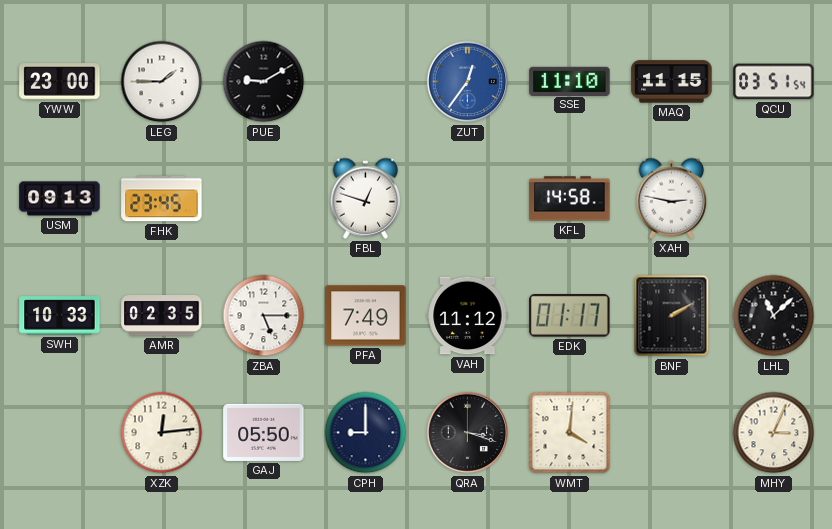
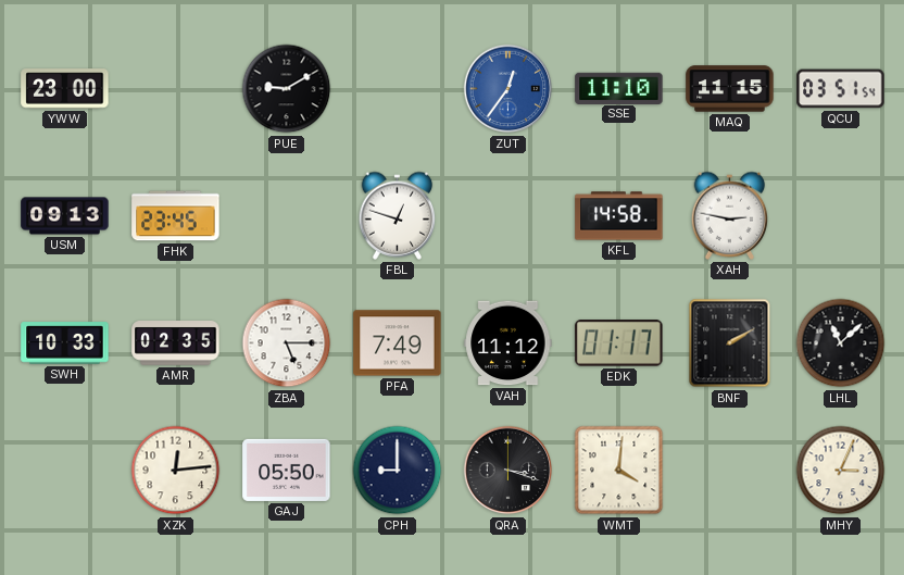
LEG: 1:45 -> none
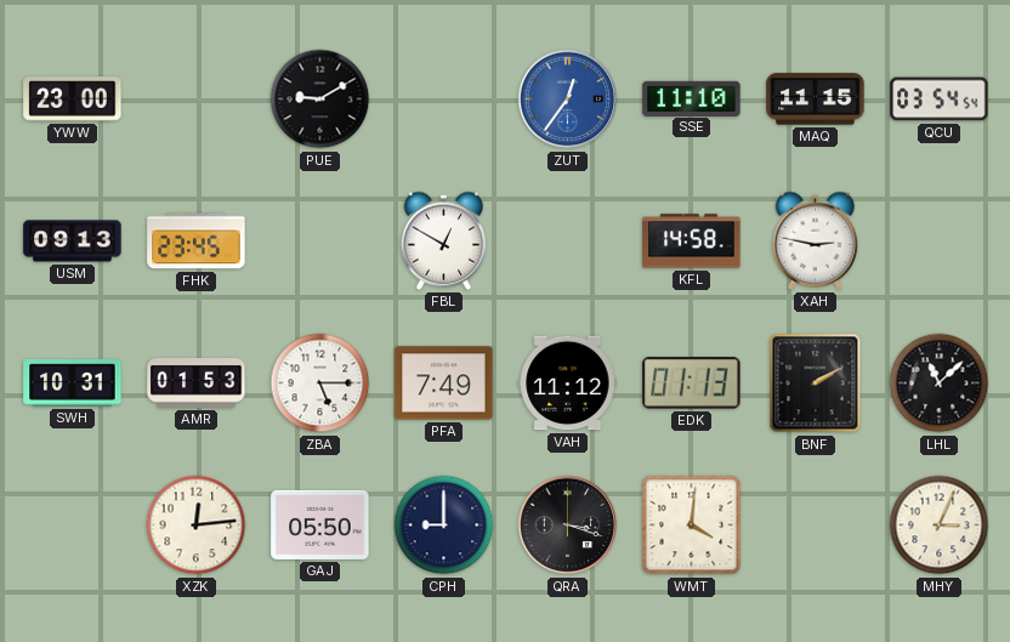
QCU: 03:51 -> 03:54
FBL: 12:48 -> 12:50
SWH: 10:33 -> 10:31
AMR: 02:35 -> 01:53
EDK: 01:17 -> 01:13
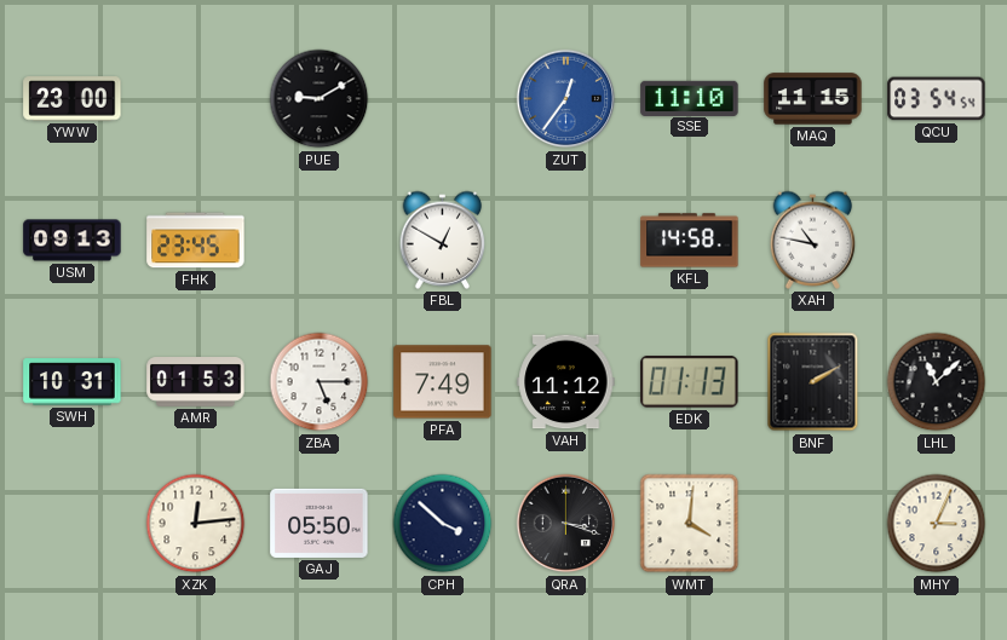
XAH: 2:47 -> 10:47
CPH: 9:00 -> 3:52
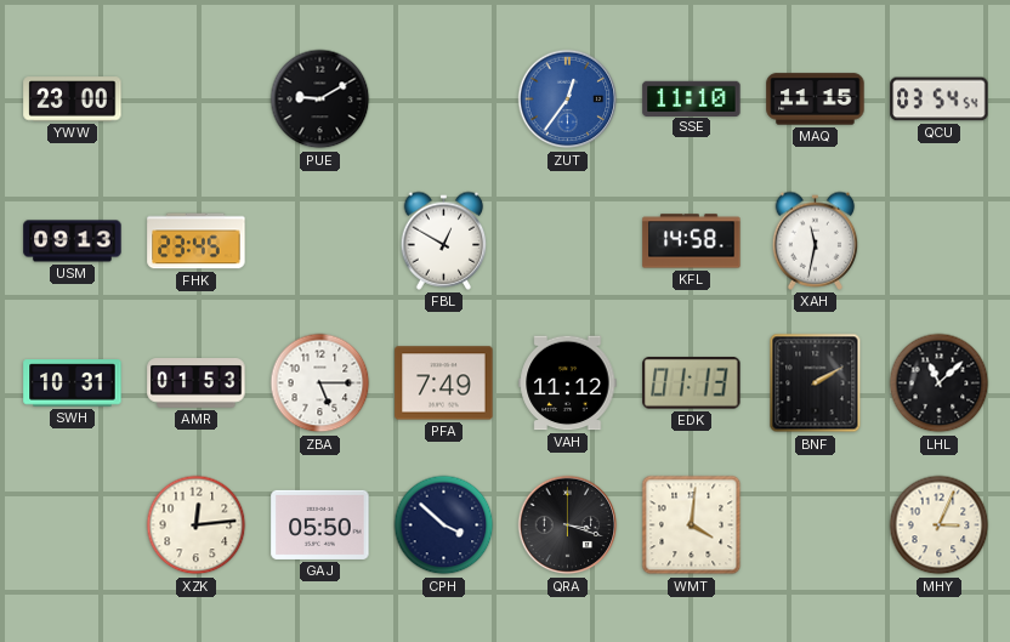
XAH: 10:47 -> 11:32
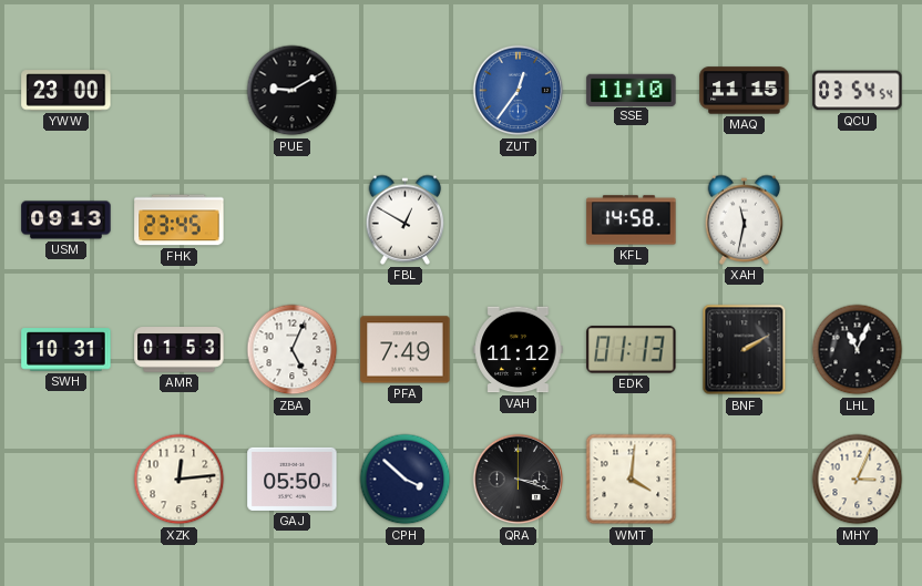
ZBA: 5:15 -> 5:04
LHL: 11:08 -> 11:04
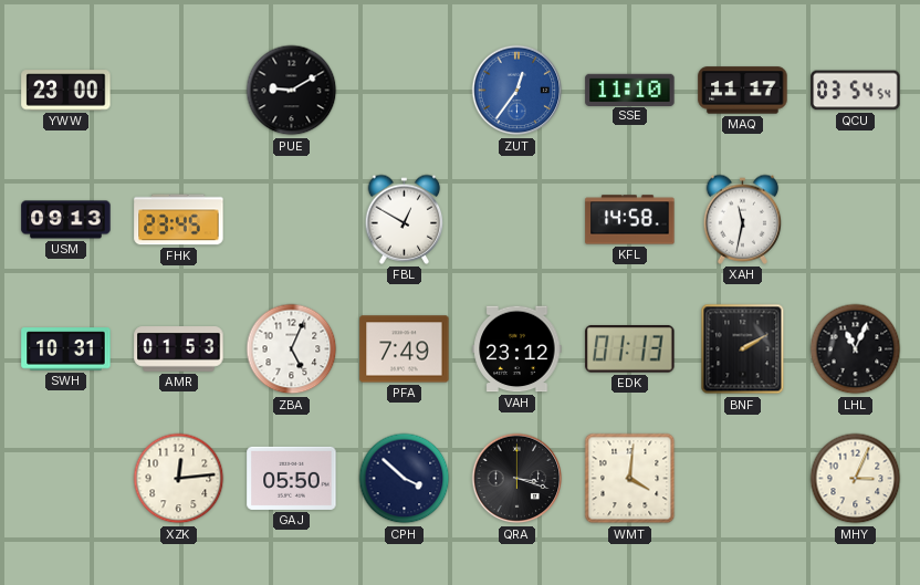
MAQ: 11:15 -> 11:17
VAH: 11:12 -> 23:12
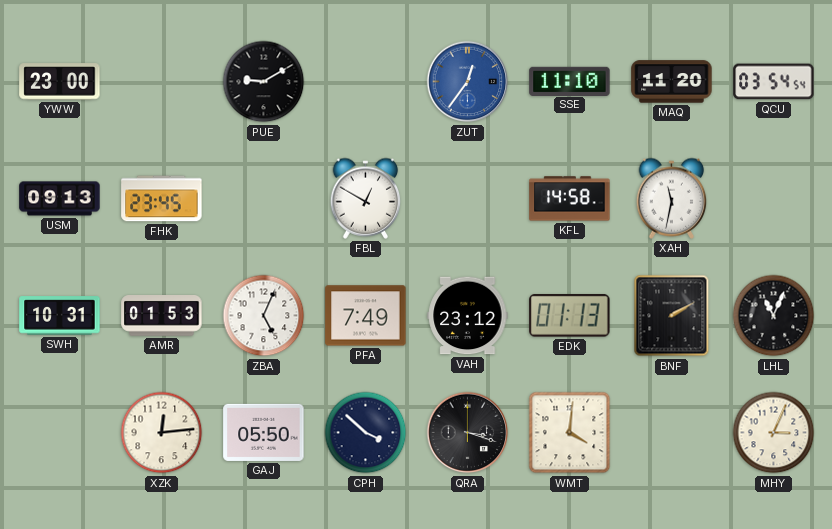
MAQ: 11:17 -> 11:20
